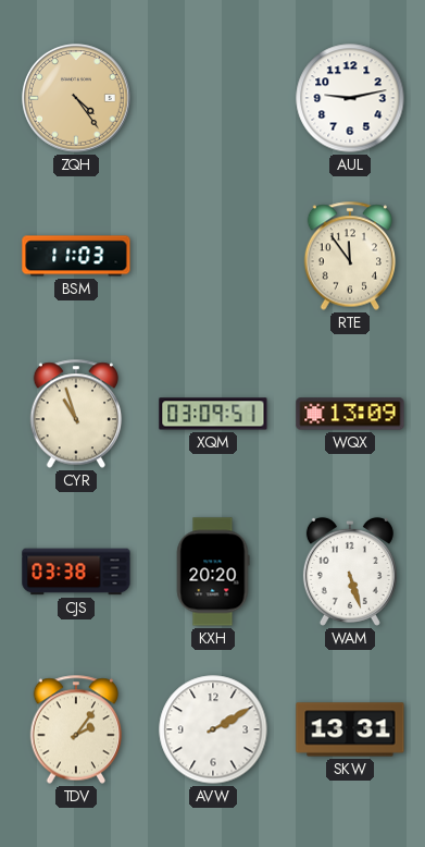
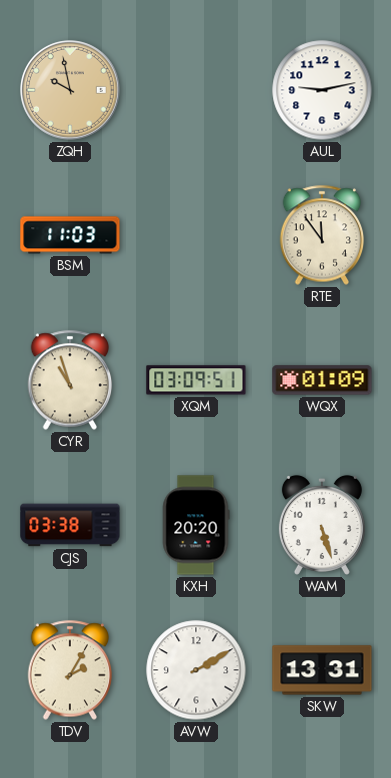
ZQH: 4:24 -> 9:58
WQX: 13:09 -> 01:09
TDV: 2:06 -> 2:05
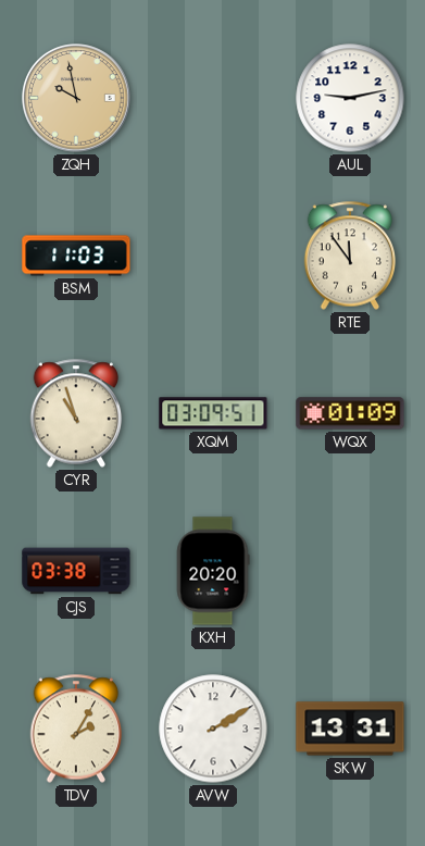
WAM: 5:27 -> none
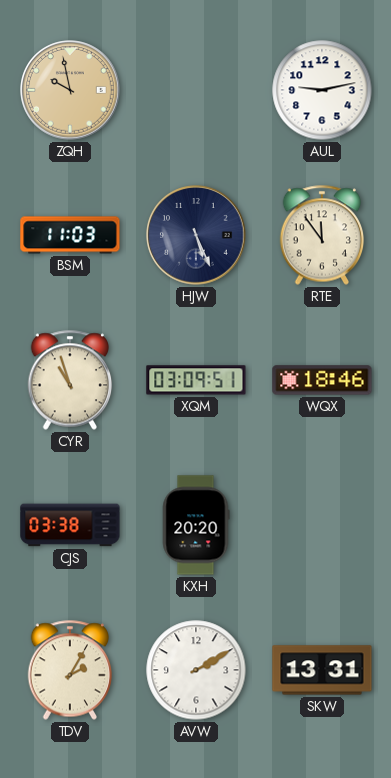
HJW: none -> 5:26
WQX: 01:09 -> 18:46
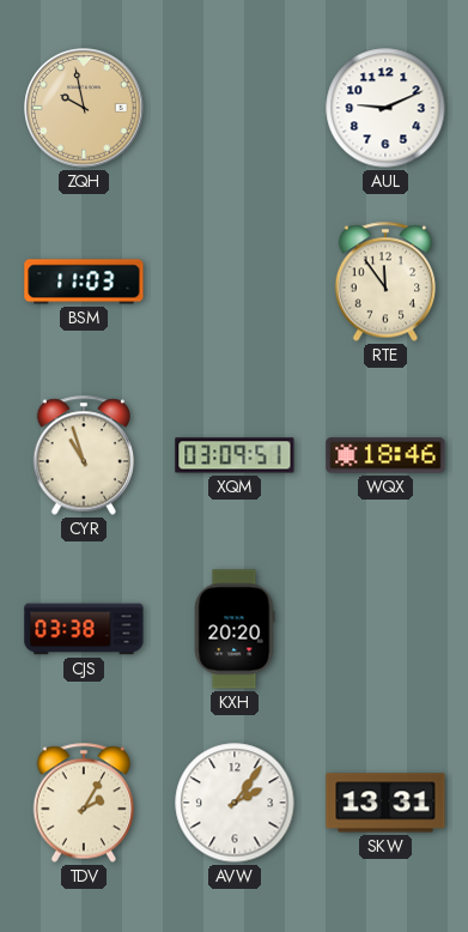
AUL: 9:13 -> 9:11
HJW: 5:26 -> none
AVW: 2:10 -> 2:06
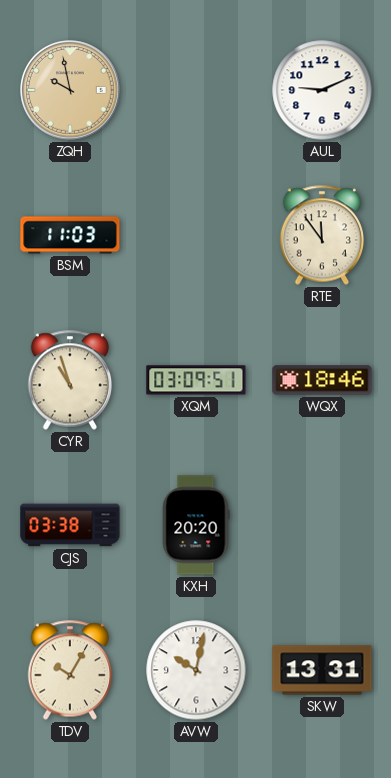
TDV: 2:05 -> 10:05
AVW: 2:06 -> 10:02
